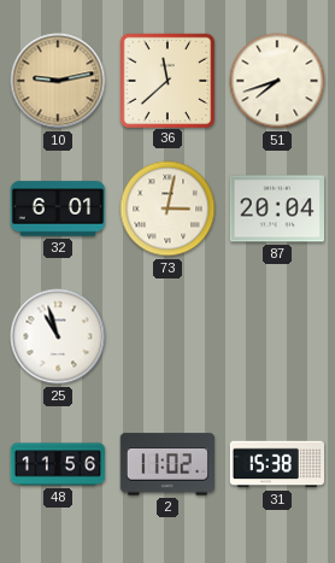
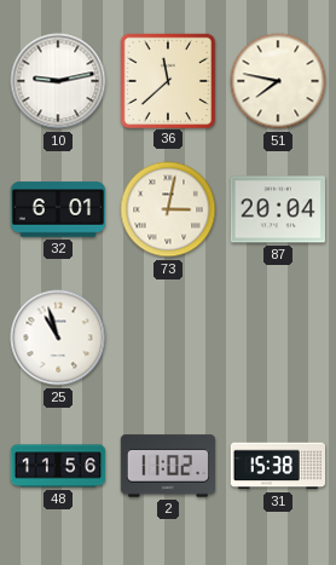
10 dial: champagne -> white
51: 7:42 -> 7:47
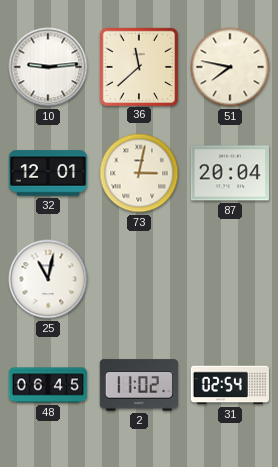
10: 9:13 -> 9:14
32: 6:01 -> 12:01
25: 10:57 -> 11:02
48: 11:56 -> 06:45
31: 15:38 -> 02:54
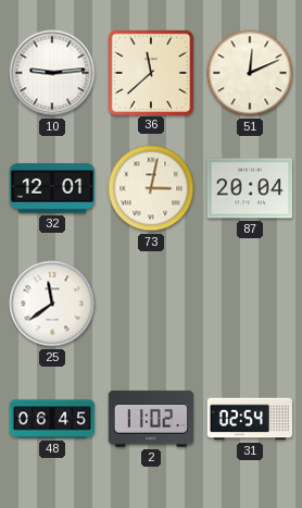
51: 7:47 -> 12:11
25: 11:02 -> 11:39
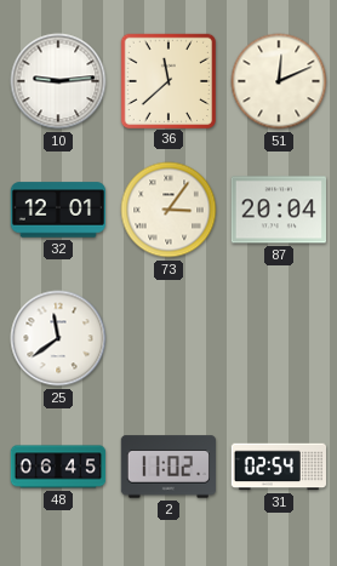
73: 3:02 -> 3:06
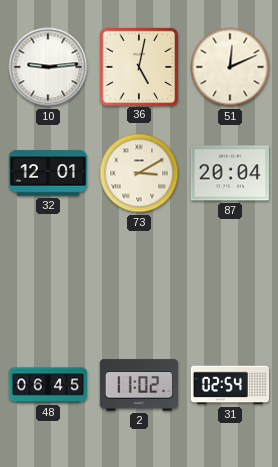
36: 11:38 -> 5:02
73: 3:06 -> 3:10
25: 11:39 -> none
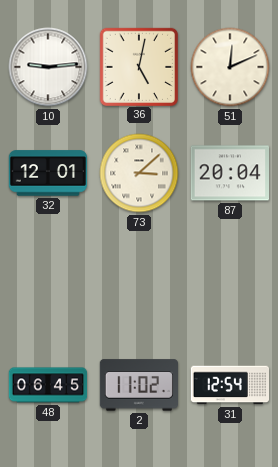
73: 3:10 -> 3:08
31: 02:54 -> 12:54
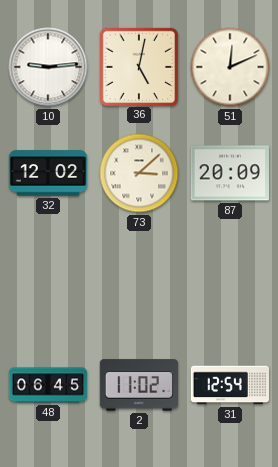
32: 12:01 -> 12:02
87: 20:04 -> 20:09
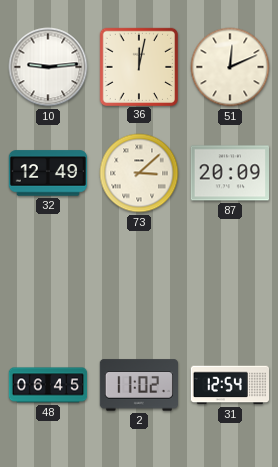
36: 5:02 -> 12:02
32: 12:02 -> 12:49
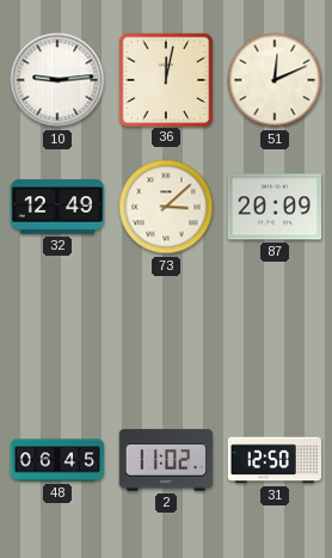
31: 12:54 -> 12:50
